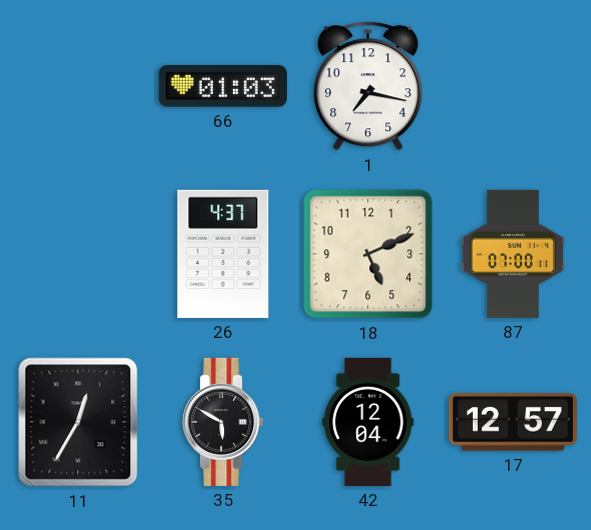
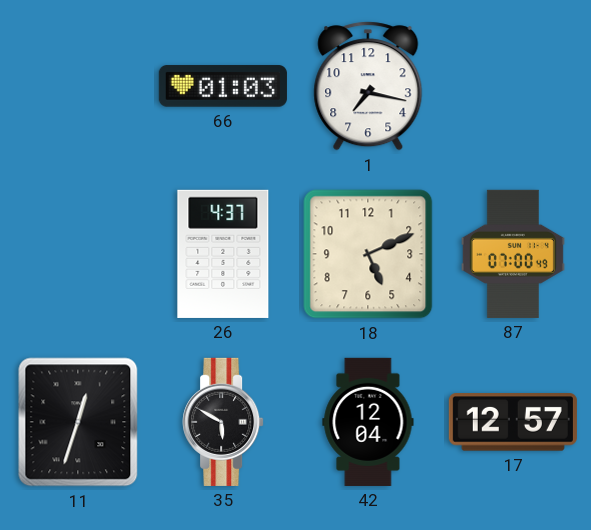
87: 07:00:11 -> 07:00:49
11: 12:35 -> 12:33
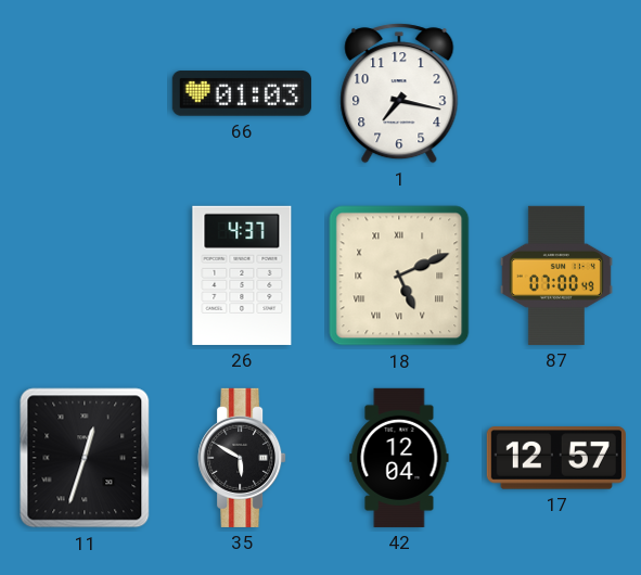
18 numerals: Arabic -> Roman
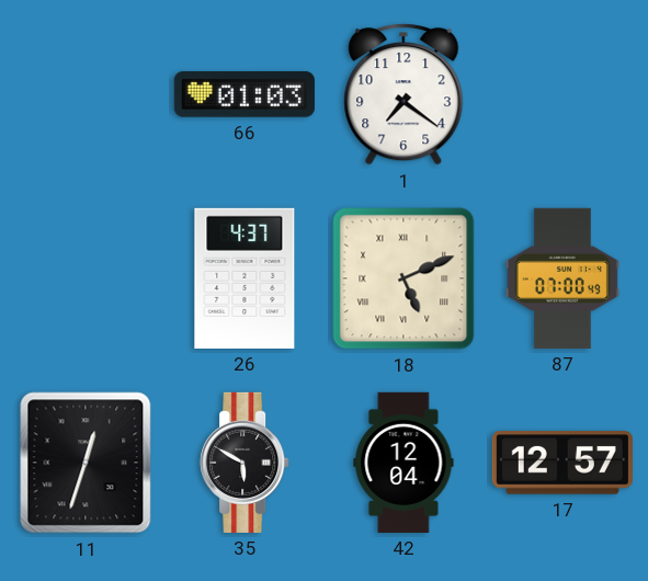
1: 7:17 -> 7:21
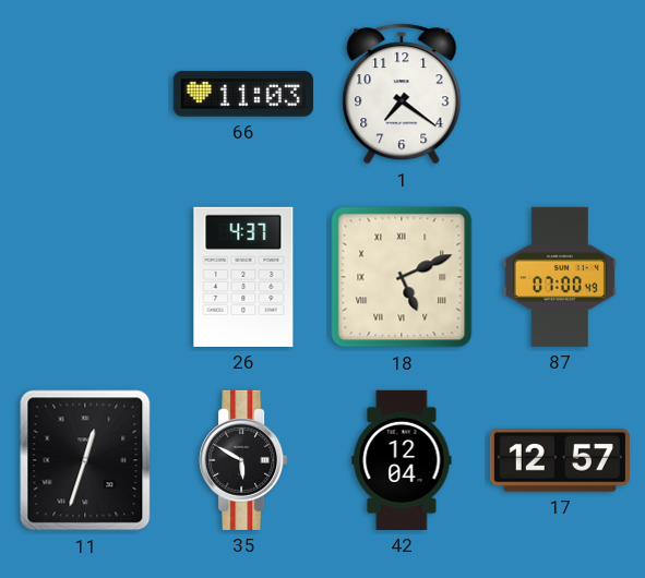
66: 01:03 -> 11:03
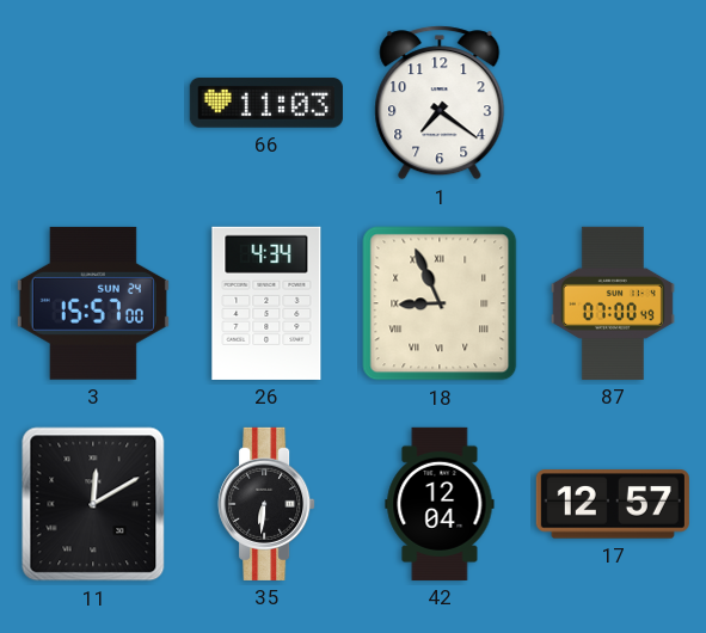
3: none -> 15:57
26: 4:37 -> 4:34
18: 5:11 -> 8:56
11: 12:33 -> 12:10
35: 5:50 -> 6:31
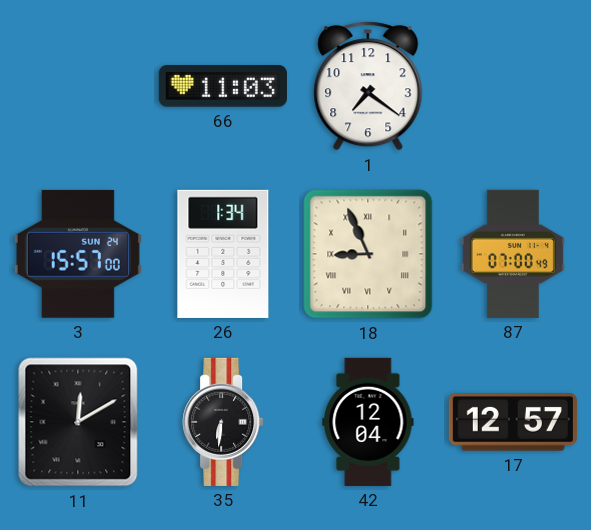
26: 4:34 -> 1:34
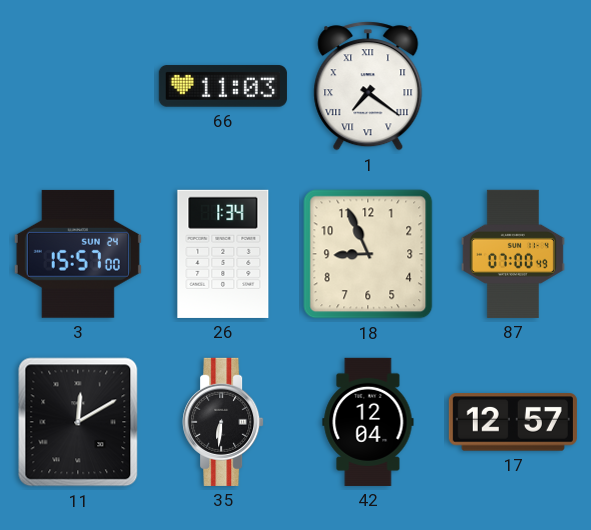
1 numerals: Arabic -> Roman
18 numerals: Roman -> Arabic
